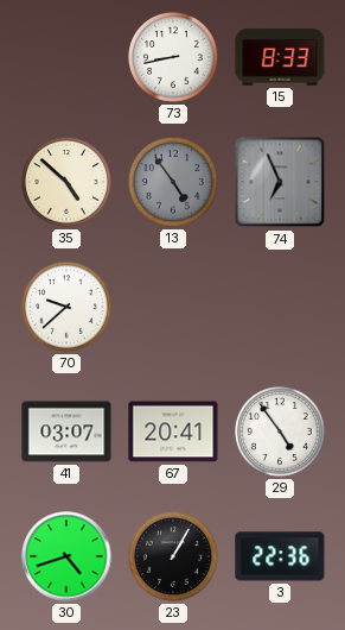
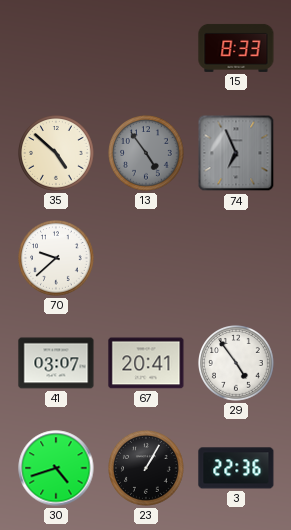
73: 8:43 -> none
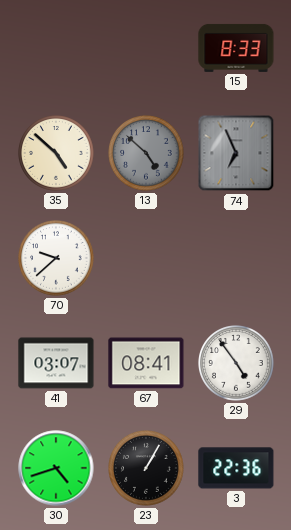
13: 4:54 -> 4:52
67: 20:41 -> 08:41
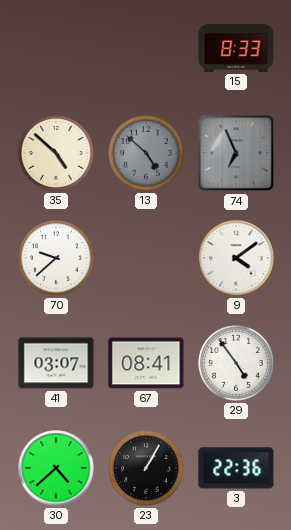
9: none -> 4:09
30: 4:42 -> 4:38
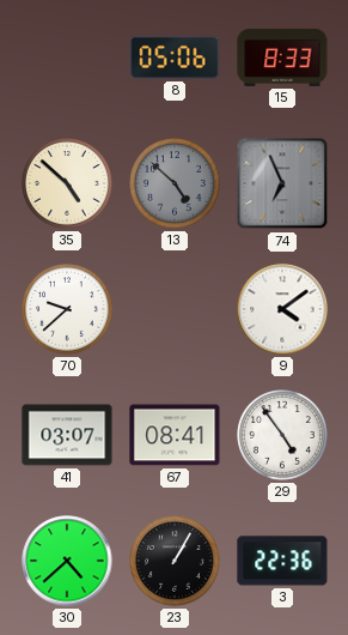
8: none -> 05:06
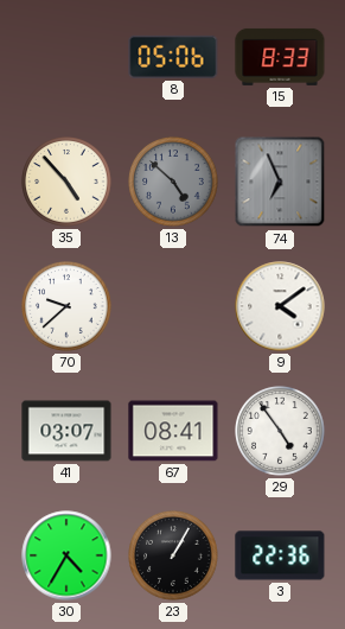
35: 4:52 -> 4:53
30: 4:38 -> 4:35
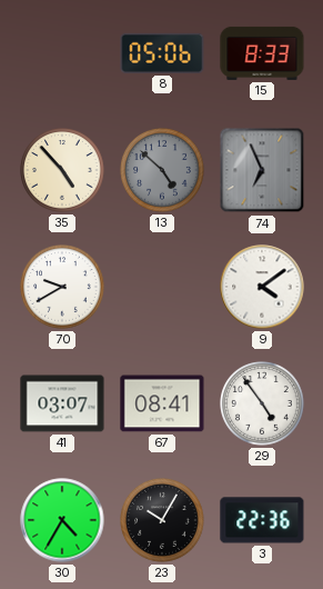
70: 9:38 -> 9:40
23: 1:05 -> 10:05
